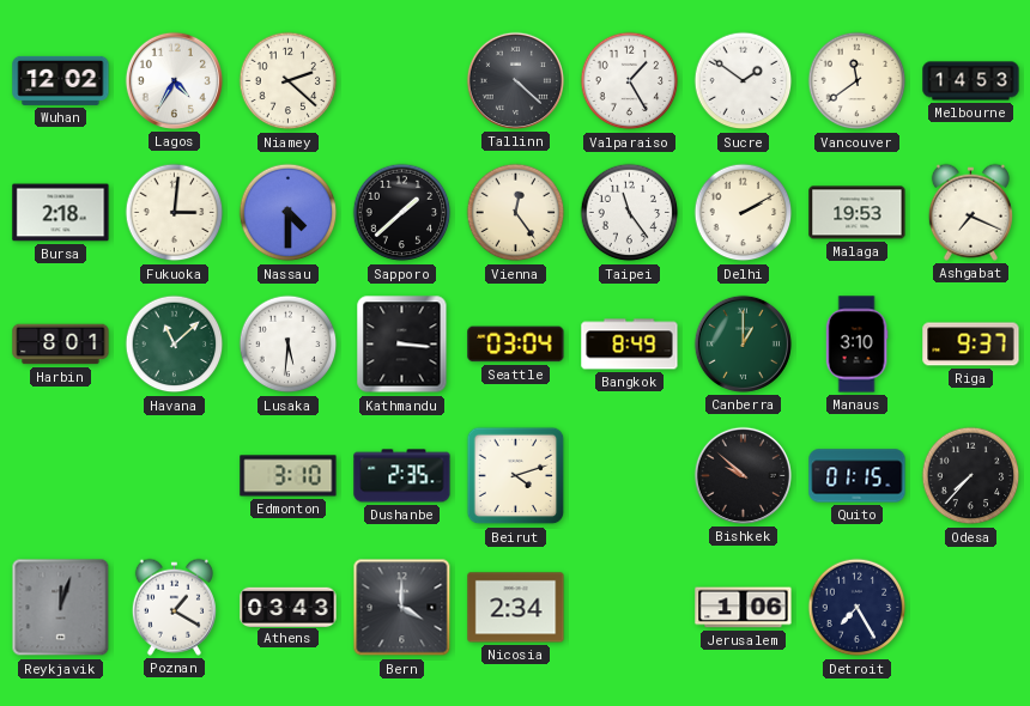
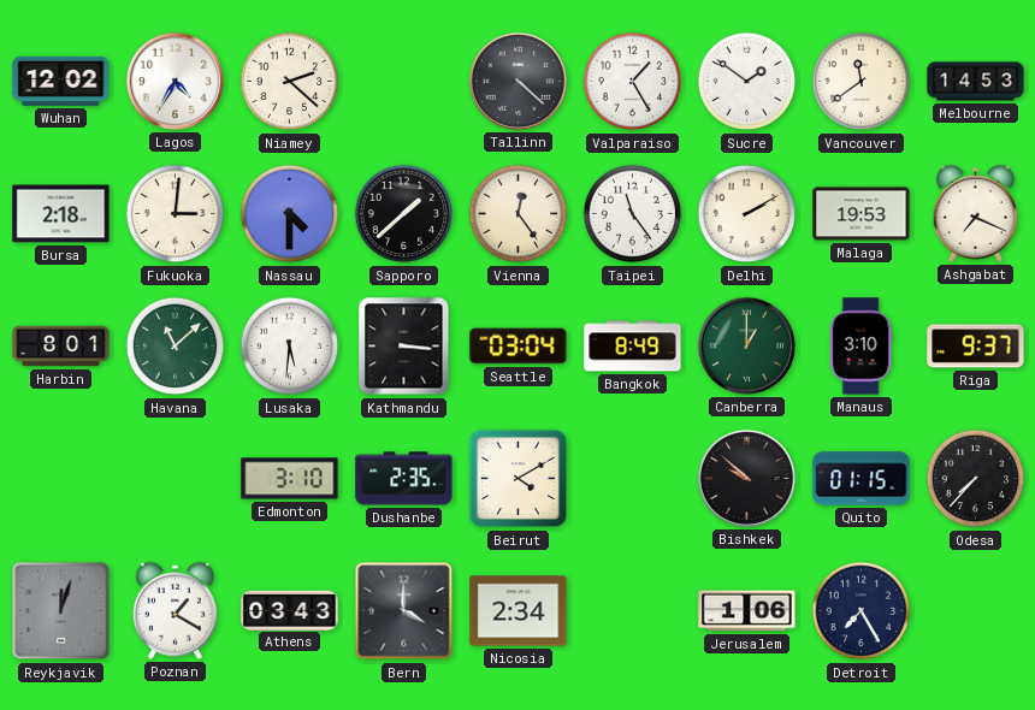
Beirut: 4:12 -> 4:10
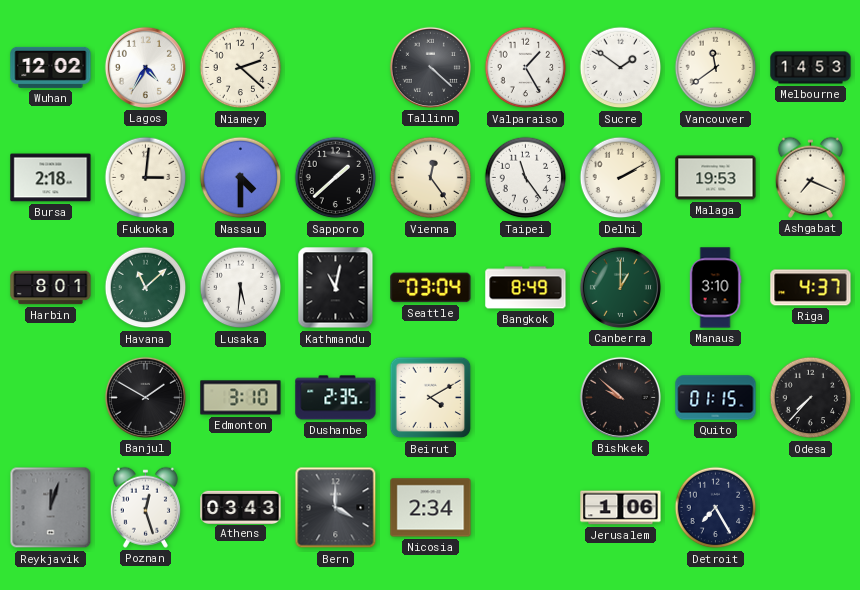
Kathmandu: 3:16 -> 11:02
Riga: 9:37 -> 4:37
Banjul: none -> 1:50
Poznan: 1:20 -> 12:27
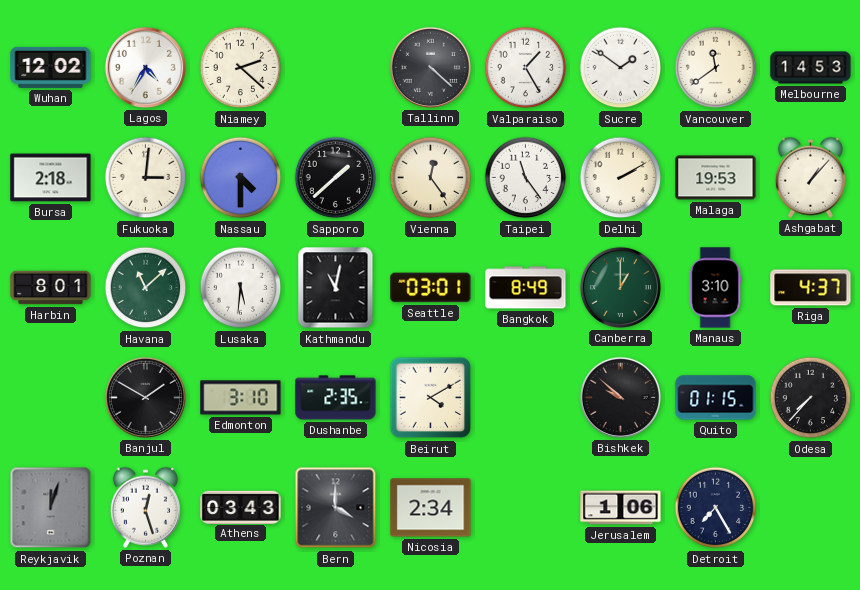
Ashgabat: 7:19 -> 1:07
Seattle: 03:04 -> 03:01
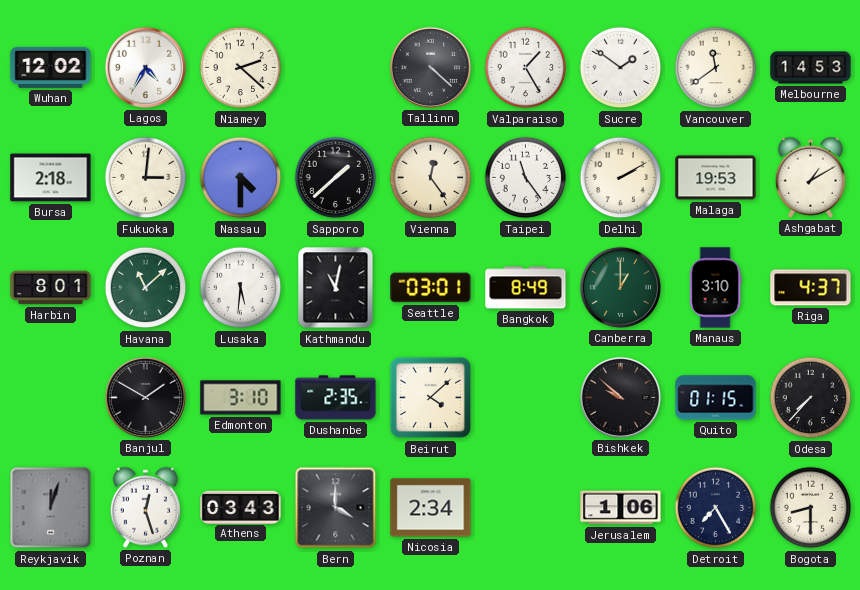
Ashgabat: 1:07 -> 1:10
Beirut: 4:10 -> 4:08
Bogota: none -> 8:30
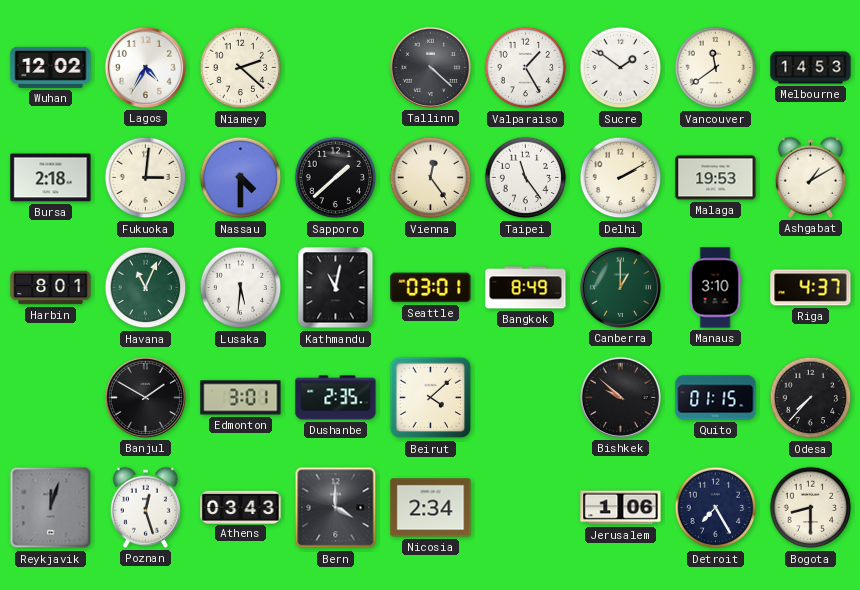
Havana: 11:08 -> 11:04
Edmonton: 3:10 -> 3:01
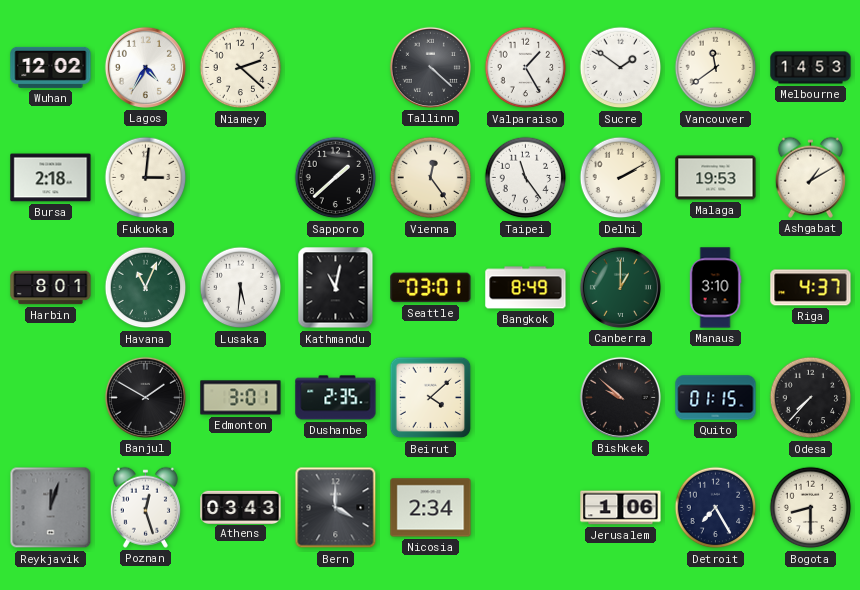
Nassau: 4:30 -> none
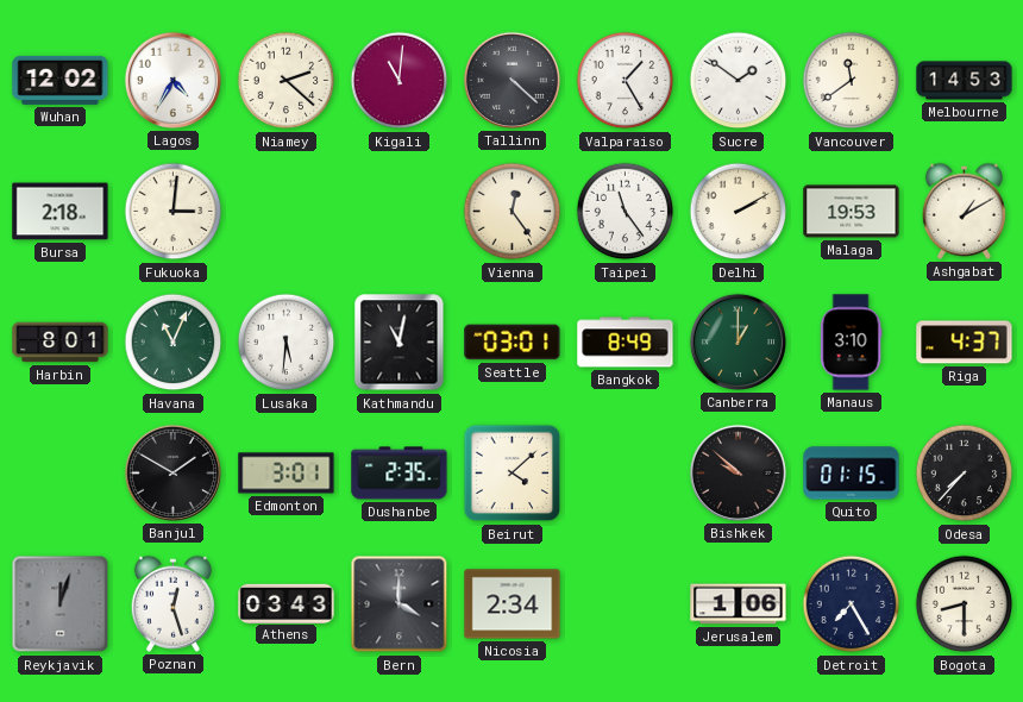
Kigali: none -> 11:01
Sapporo: 1:38 -> none
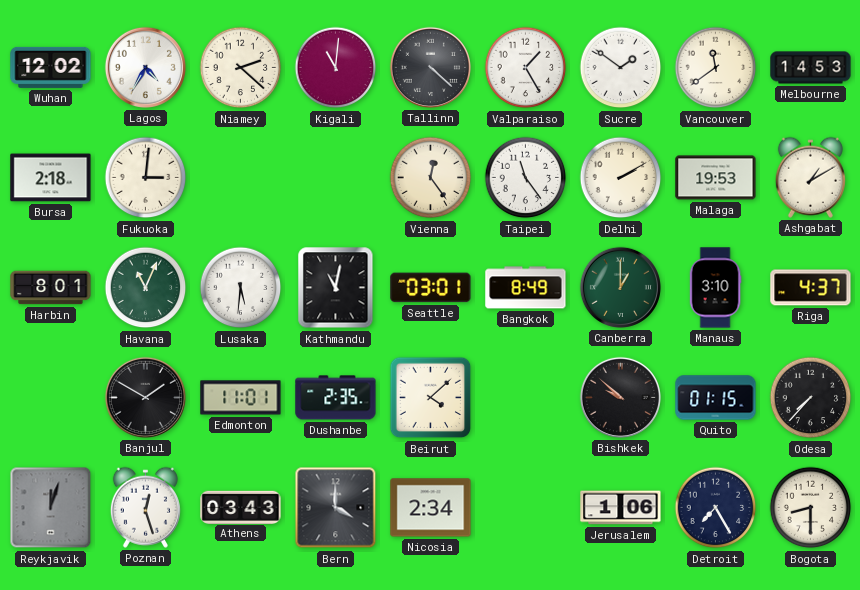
Edmonton: 3:01 -> 11:01
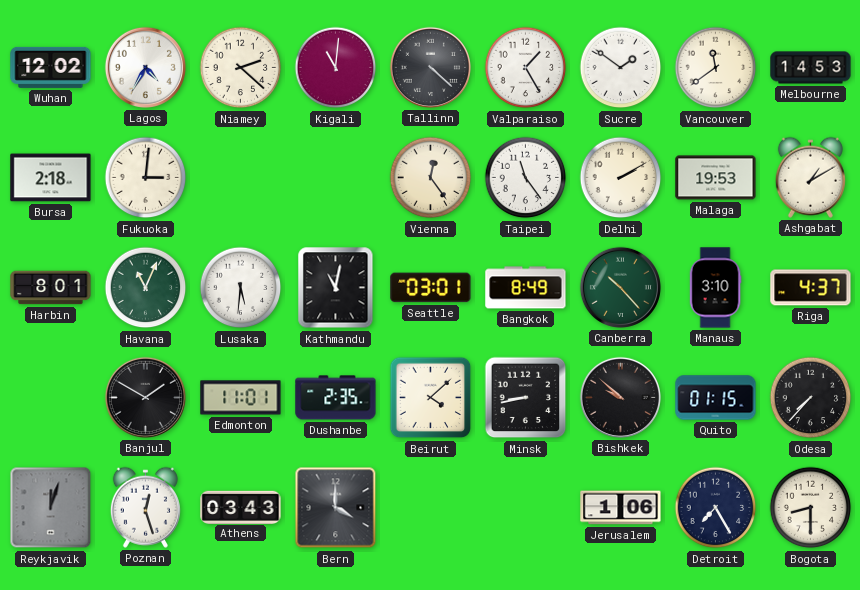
Canberra: 1:00 -> 10:23
Minsk: none -> 8:43
Nicosia: 2:34 -> none
